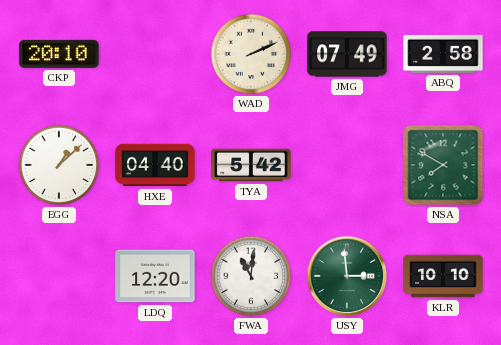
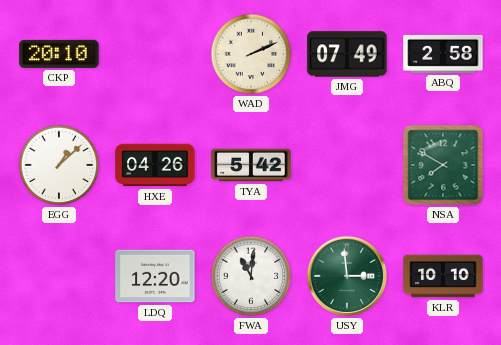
HXE: 04:40 -> 04:26
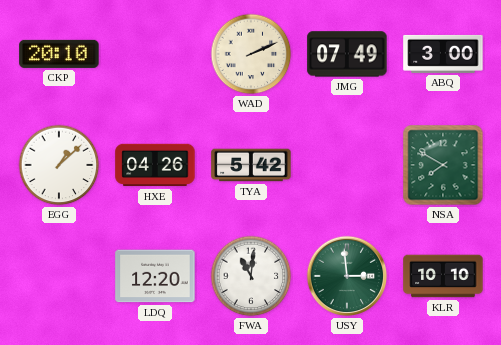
ABQ: 2:58 -> 3:00
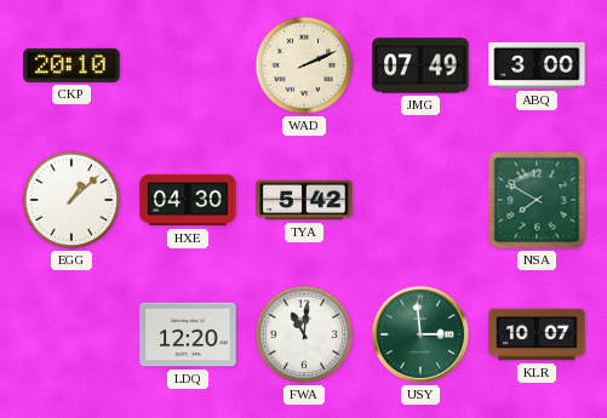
HXE: 04:26 -> 04:30
KLR: 10:10 -> 10:07
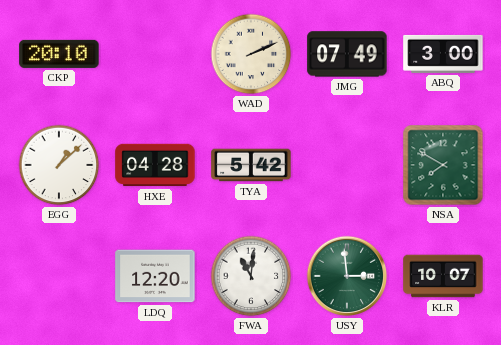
HXE: 04:30 -> 04:28
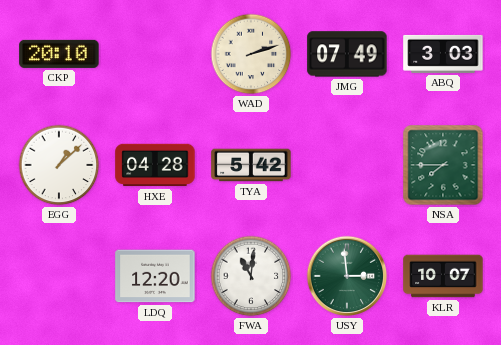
WAD: 2:11 -> 2:12
ABQ: 3:00 -> 3:03
NSA: 7:50 -> 7:45
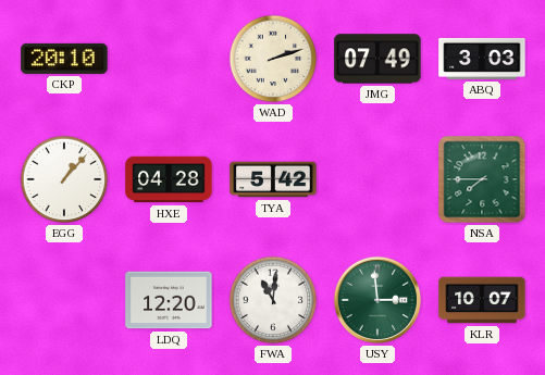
EGG: 1:08 -> 1:07
